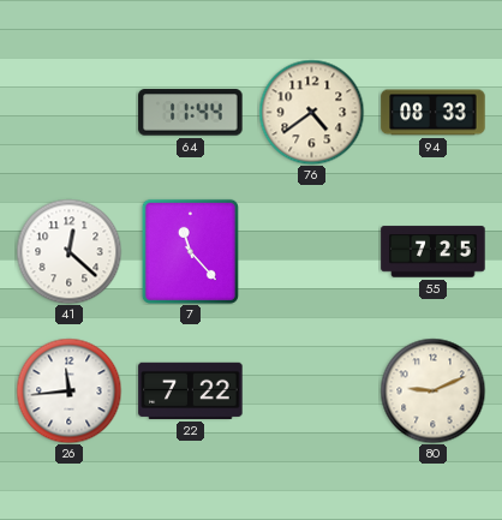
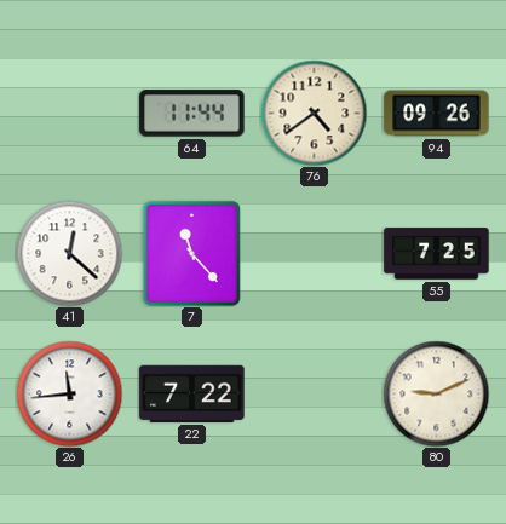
94: 08:33 -> 09:26
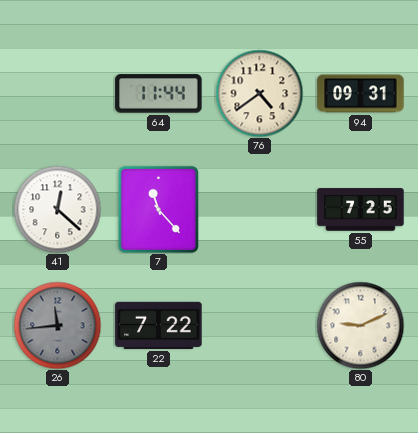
94: 09:26 -> 09:31
26 dial: white -> grey
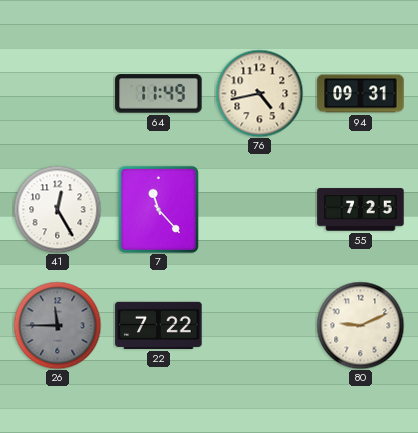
64: 11:44 -> 11:49
76: 4:39 -> 4:43
41: 12:22 -> 12:25
26: 11:44 -> 11:45
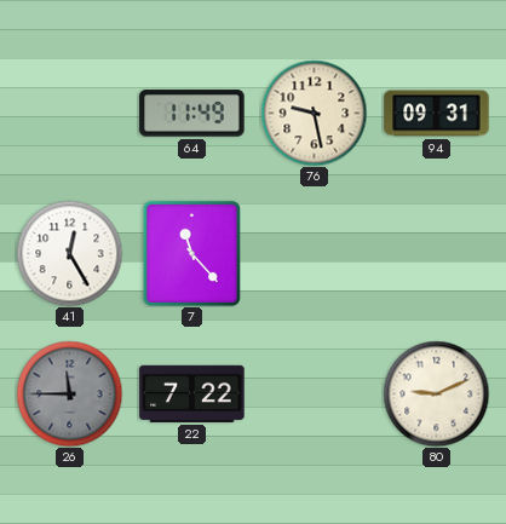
76: 4:43 -> 9:28
55: 7:25 -> none
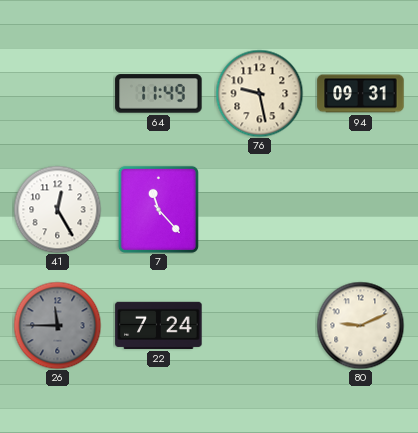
22: 7:22 -> 7:24
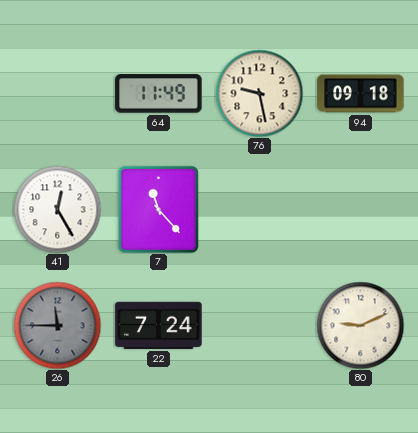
94: 09:31 -> 09:18
